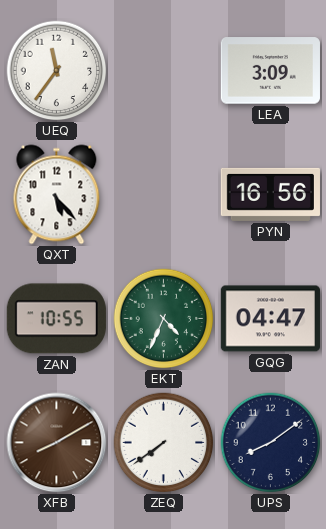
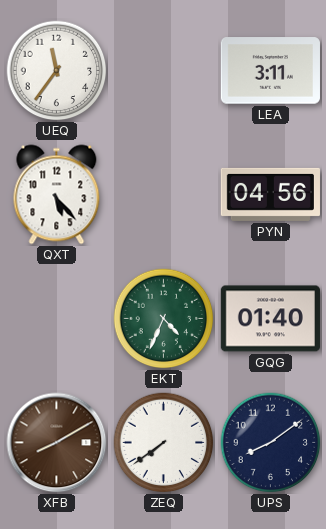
LEA: 3:09 -> 3:11
PYN: 16:56 -> 04:56
ZAN: 10:55 -> none
GQG: 04:47 -> 01:40
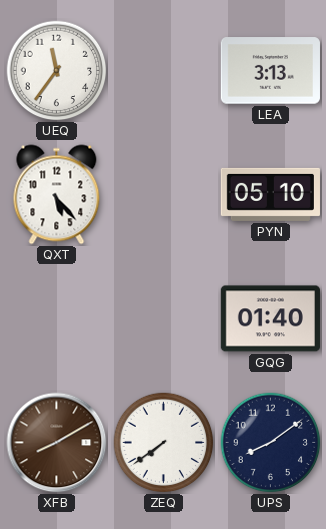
LEA: 3:11 -> 3:13
PYN: 04:56 -> 05:10
EKT: 4:34 -> none
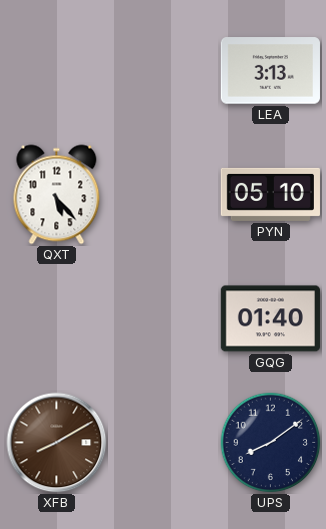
UEQ: 11:36 -> none
ZEQ: 7:39 -> none
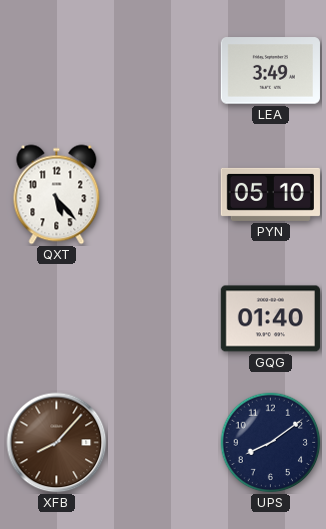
LEA: 3:13 -> 3:49
XFB: 8:10 -> 8:07
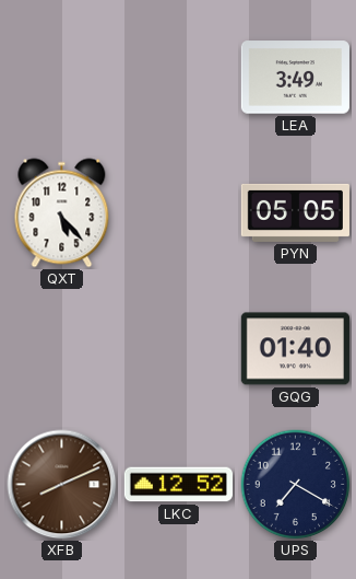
PYN: 05:10 -> 05:05
XFB: 8:07 -> 8:11
LKC: none -> 12:52
UPS: 8:09 -> 7:20
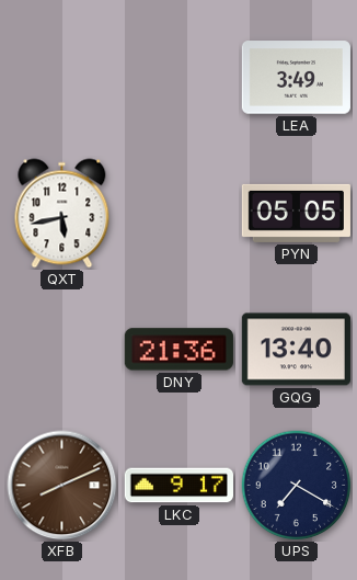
QXT: 5:23 -> 5:43
DNY: none -> 21:36
GQG: 01:40 -> 13:40
LKC: 12:52 -> 9:17
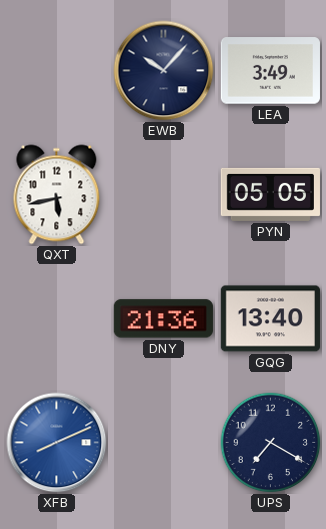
EWB: none -> 10:07
XFB dial: brown -> blue
LKC: 9:17 -> none
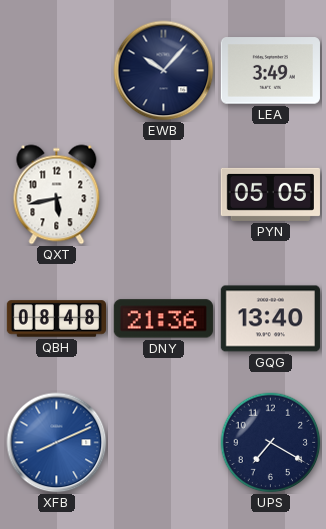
QBH: none -> 08:48
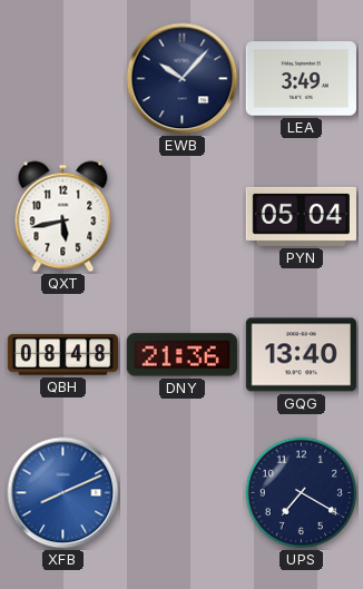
PYN: 05:05 -> 05:04
